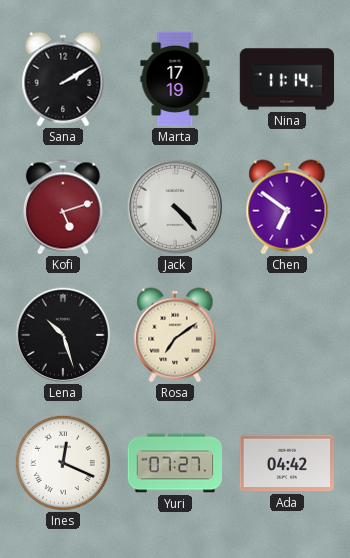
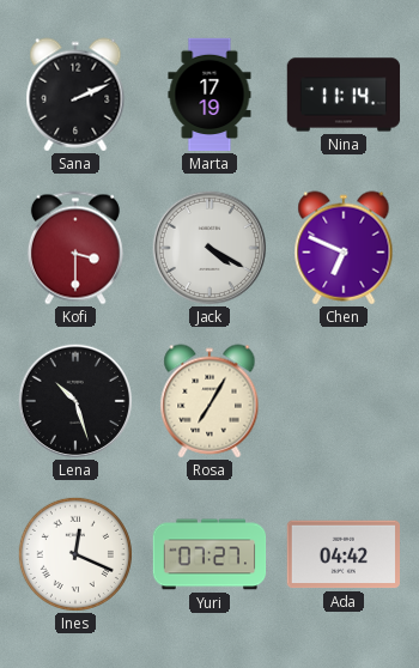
Sana: 2:10 -> 2:11
Kofi: 5:12 -> 3:30
Jack: 4:23 -> 4:20
Chen: 6:51 -> 6:49
Rosa: 7:09 -> 7:05
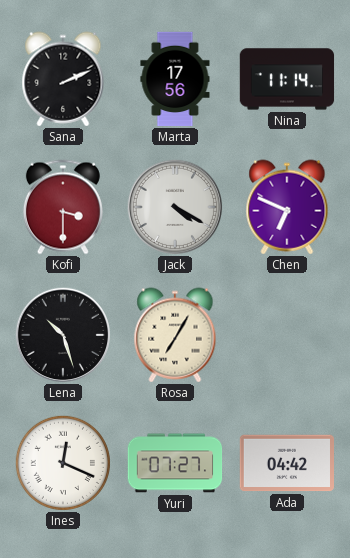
Marta: 17:19 -> 17:56
